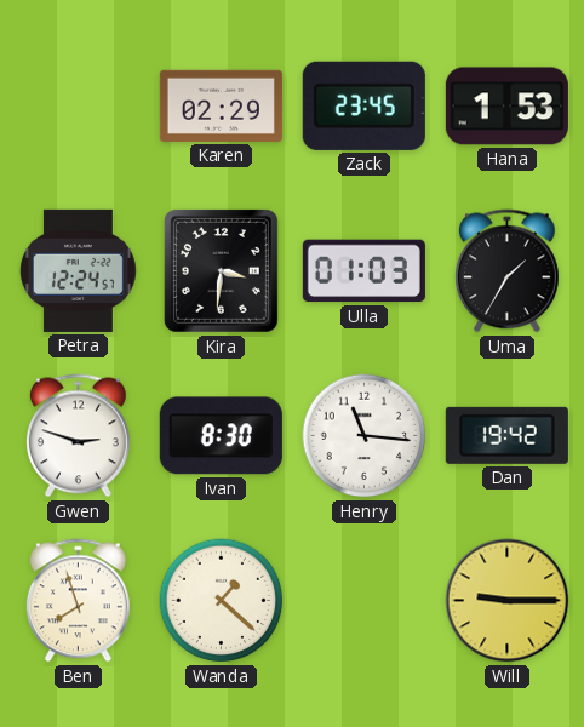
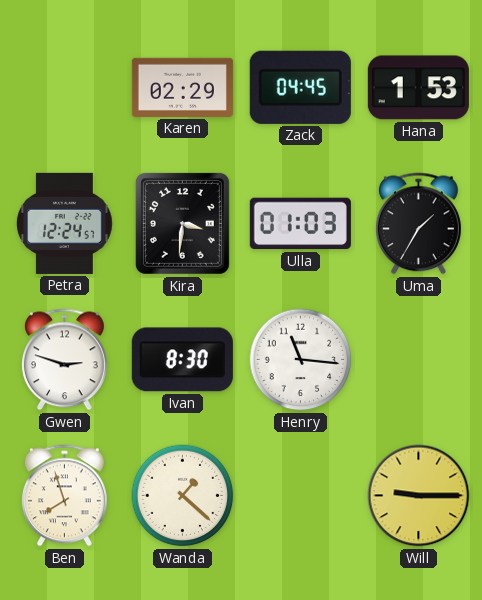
Zack: 23:45 -> 04:45
Dan: 19:42 -> none
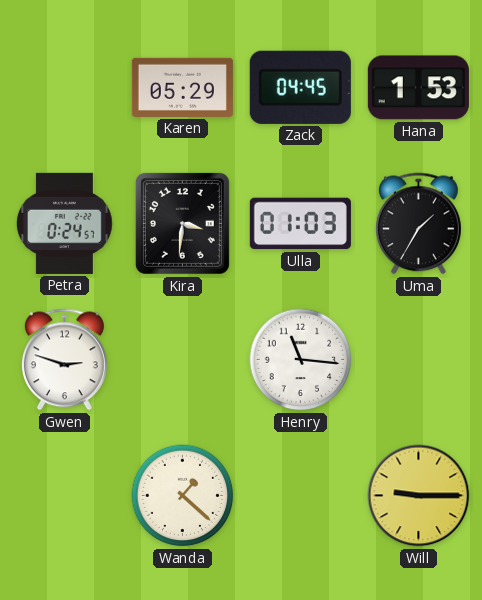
Karen: 02:29 -> 05:29
Petra: 12:24 -> 0:24
Ivan: 8:30 -> none
Ben: 7:57 -> none
